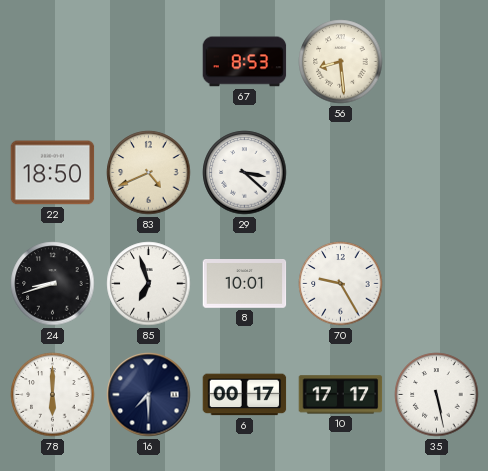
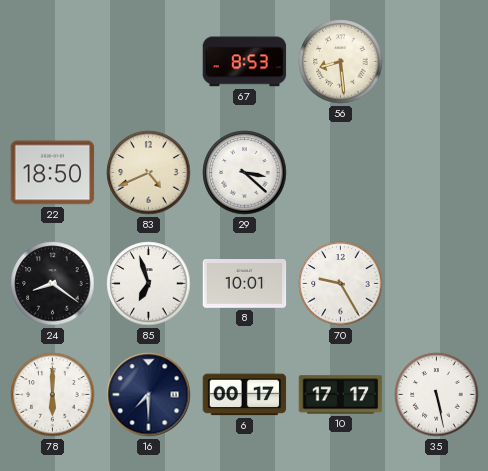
24: 8:42 -> 8:21
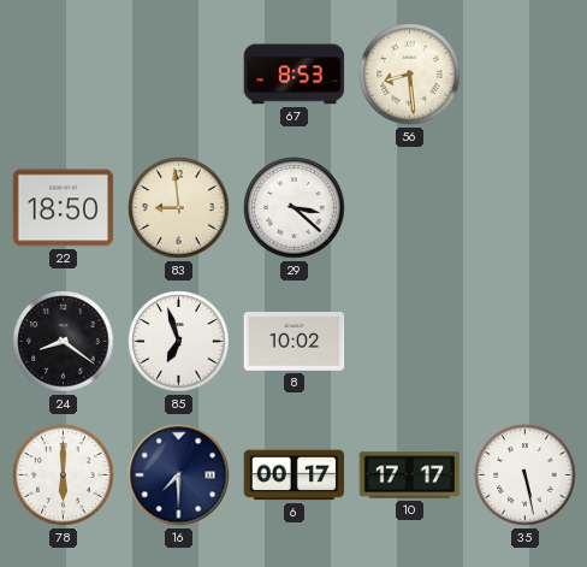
83: 4:41 -> 8:59
8: 10:01 -> 10:02
70: 9:25 -> none
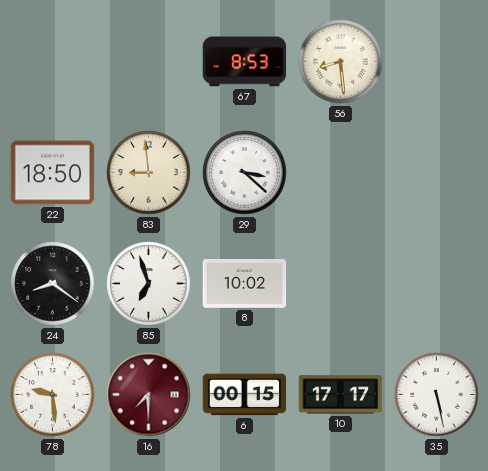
78: 6:00 -> 9:29
16 dial: navy -> burgundy
6: 00:17 -> 00:15
